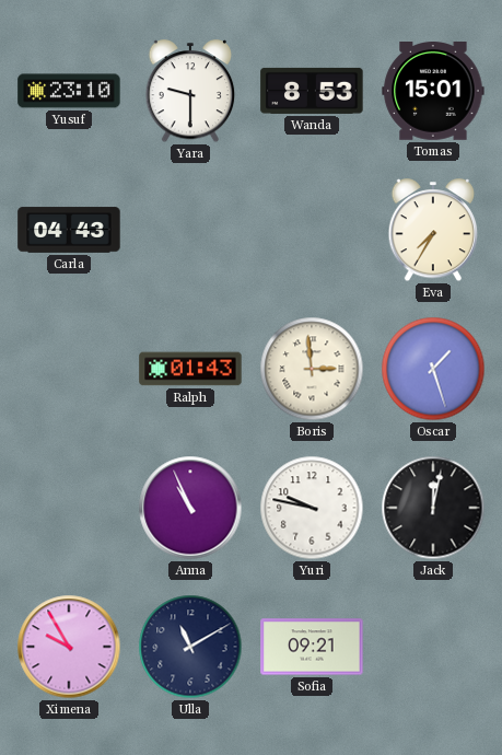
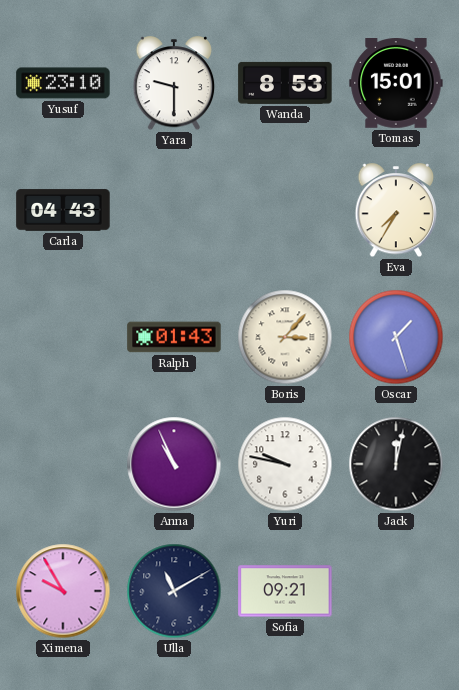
Boris: 2:59 -> 3:07
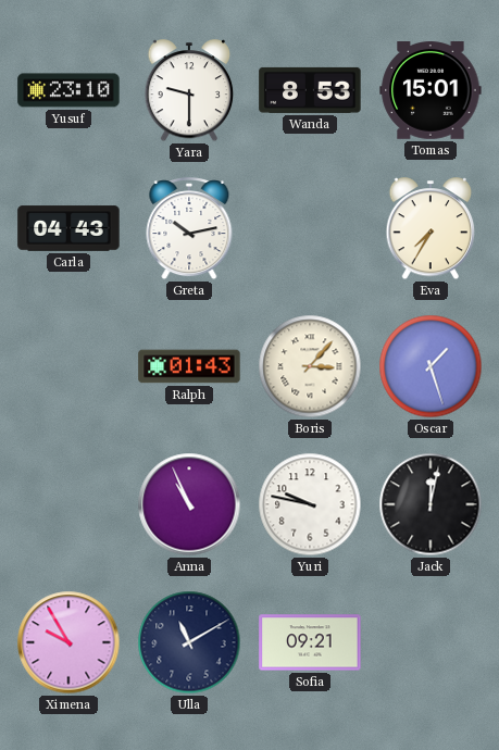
Greta: none -> 10:13
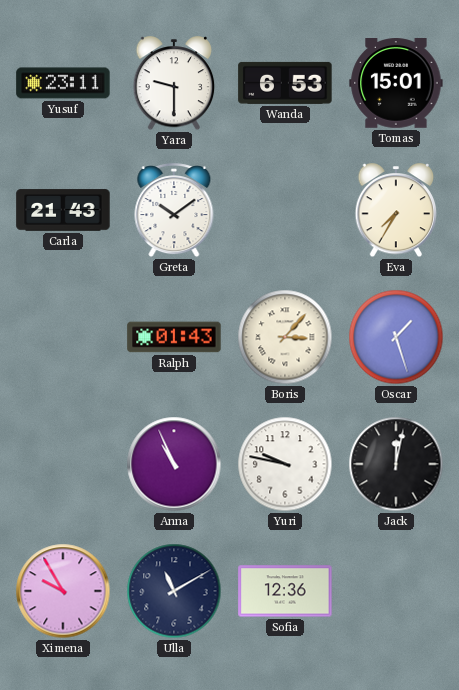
Yusuf: 23:10 -> 23:11
Wanda: 8:53 -> 6:53
Carla: 04:43 -> 21:43
Greta: 10:13 -> 10:09
Sofia: 09:21 -> 12:36
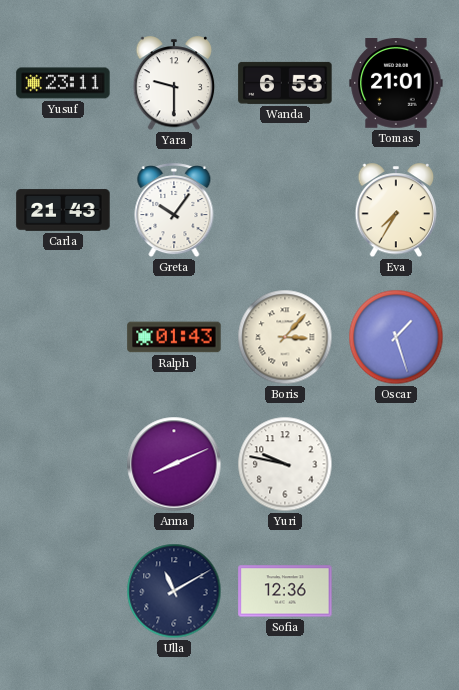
Tomas: 15:01 -> 21:01
Greta: 10:09 -> 10:06
Anna: 10:56 -> 8:11
Jack: 12:02 -> none
Ximena: 9:55 -> none
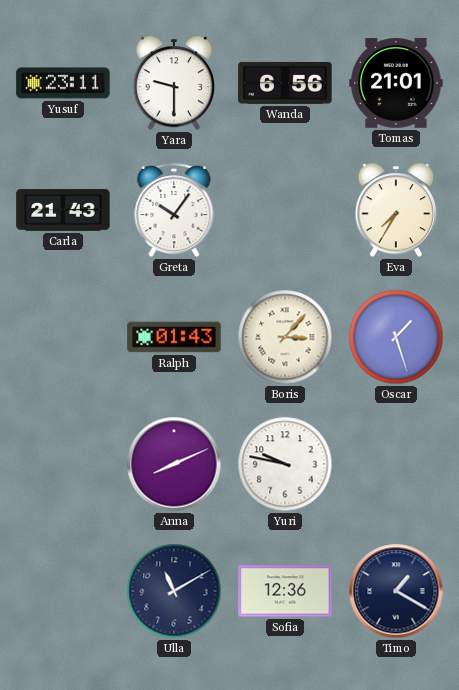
Wanda: 6:53 -> 6:56
Timo: none -> 1:20
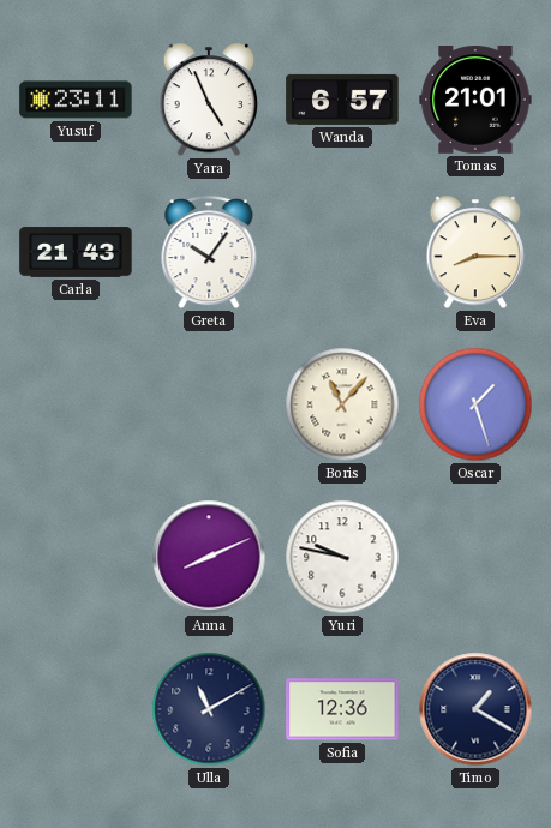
Yara: 9:30 -> 4:56
Wanda: 6:56 -> 6:57
Eva: 7:35 -> 8:15
Ralph: 01:43 -> none
Boris: 3:07 -> 11:07
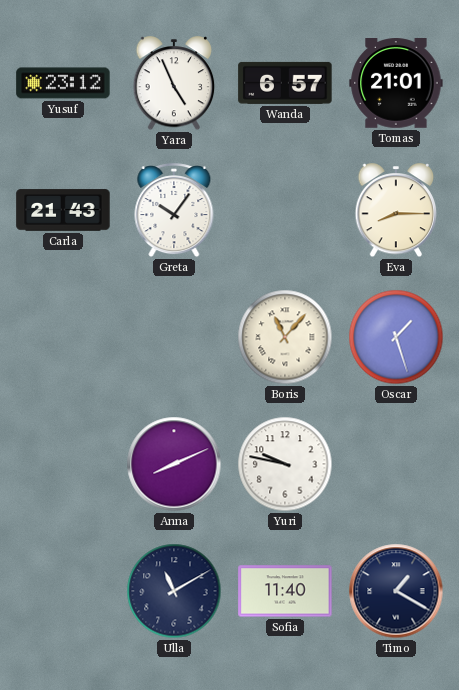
Yusuf: 23:11 -> 23:12
Sofia: 12:36 -> 11:40
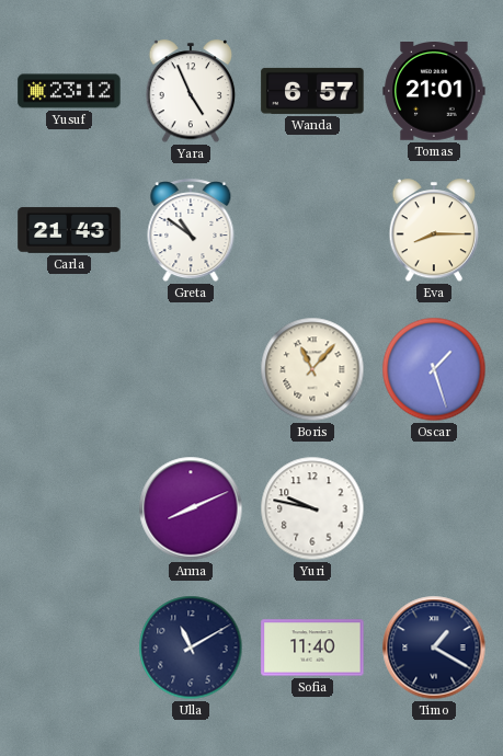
Greta: 10:06 -> 10:51
